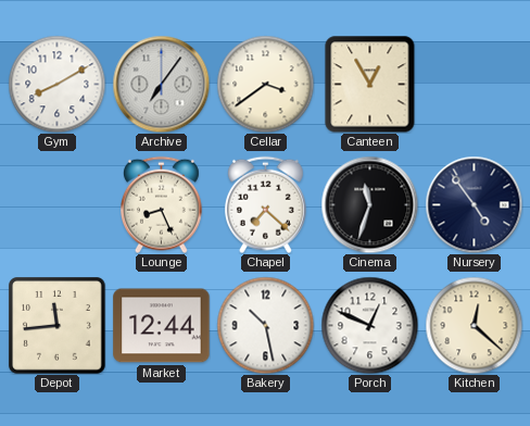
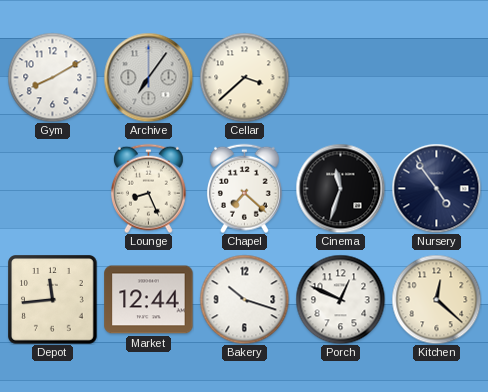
Cellar: 3:39 -> 3:38
Canteen: 12:55 -> none
Bakery: 10:28 -> 10:18
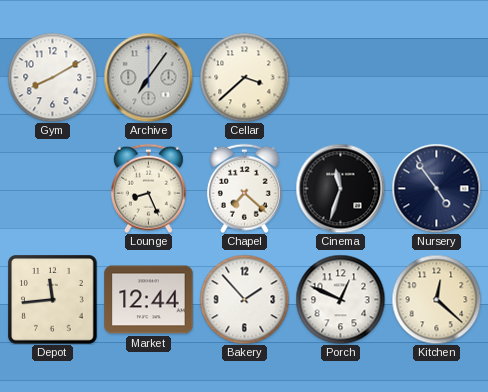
Bakery: 10:18 -> 1:53
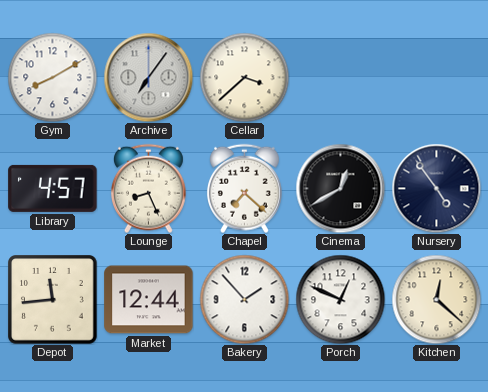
Library: none -> 4:57
Cinema: 11:33 -> 12:40
